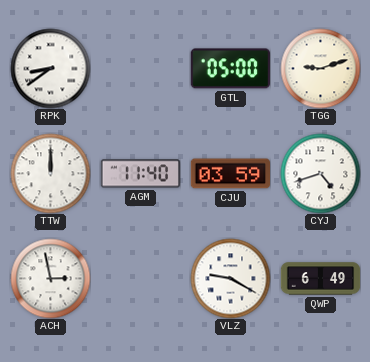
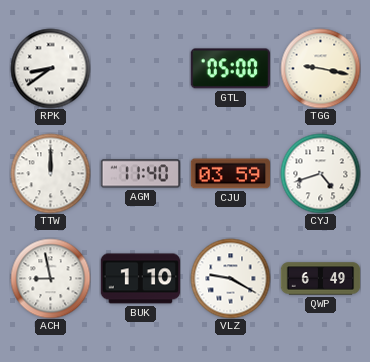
TGG: 9:12 -> 9:17
ACH: 2:58 -> 8:58
BUK: none -> 1:10
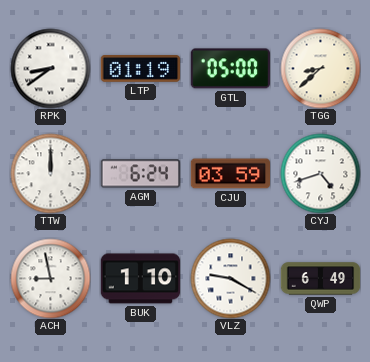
LTP: none -> 01:19
TGG: 9:17 -> 8:38
AGM: 11:40 -> 6:24
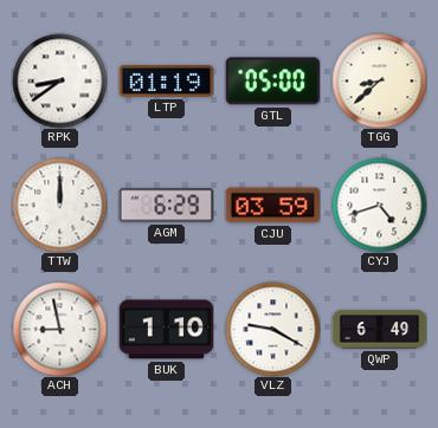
AGM: 6:24 -> 6:29
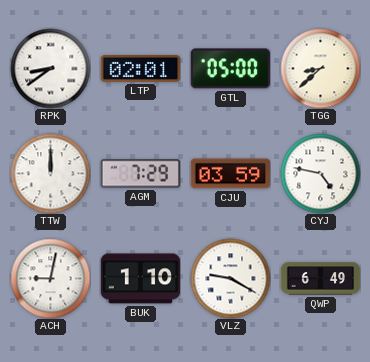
LTP: 01:19 -> 02:01
AGM: 6:29 -> 7:29
CYJ: 4:42 -> 4:47
ACH: 8:58 -> 9:02
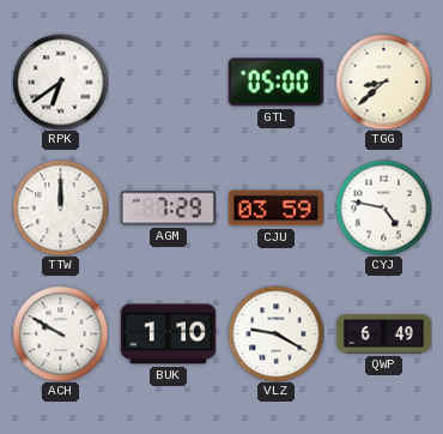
RPK: 8:39 -> 6:39
LTP: 02:01 -> none
ACH: 9:02 -> 9:50
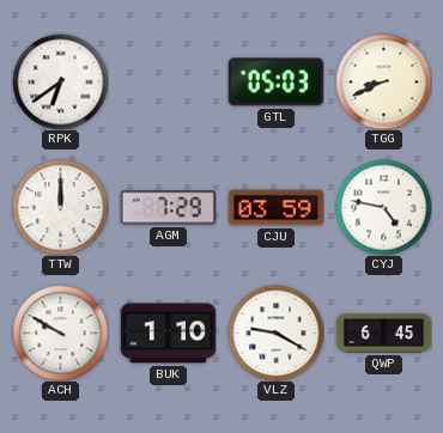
GTL: 05:00 -> 05:03
TGG: 8:38 -> 8:41
QWP: 6:49 -> 6:45
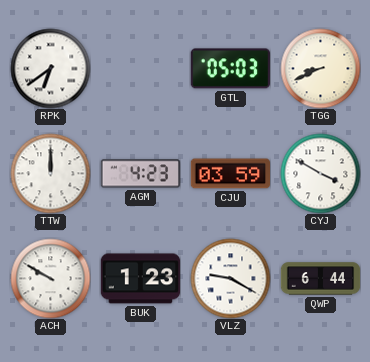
AGM: 7:29 -> 4:23
CYJ: 4:47 -> 3:50
BUK: 1:10 -> 1:23
QWP: 6:45 -> 6:44
